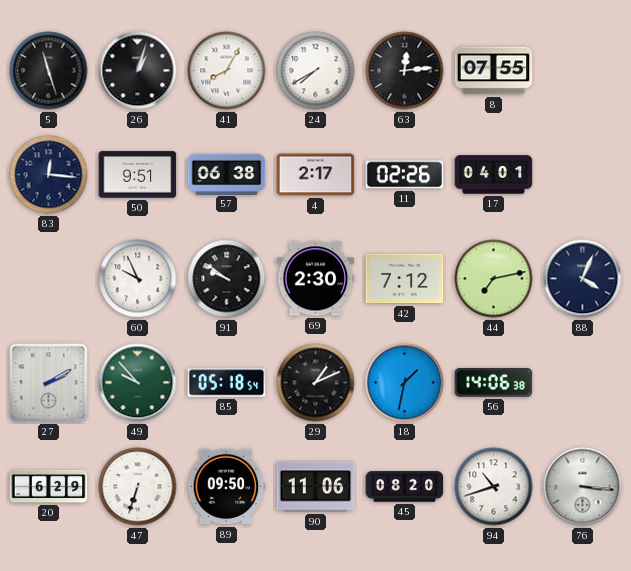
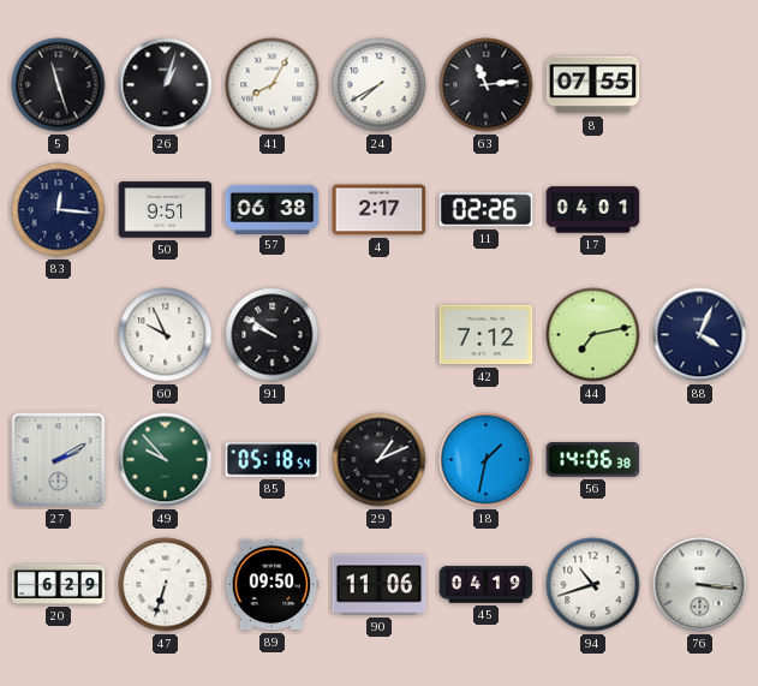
63: 12:14 -> 11:14
69: 2:30 -> none
45: 08:20 -> 04:19
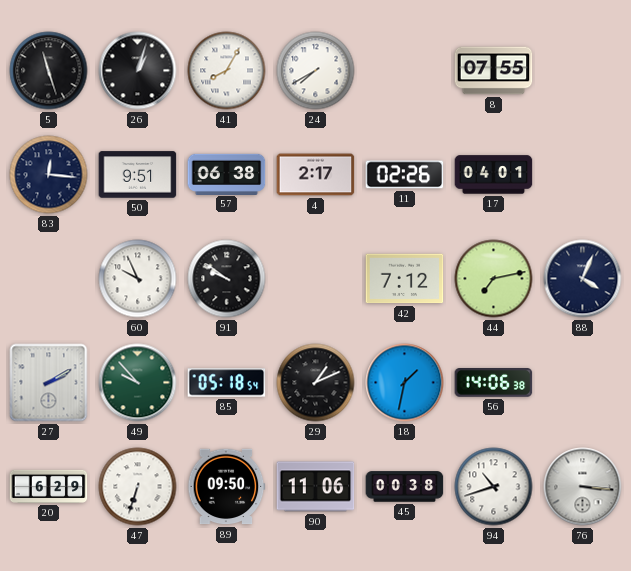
63: 11:14 -> none
45: 04:19 -> 00:38
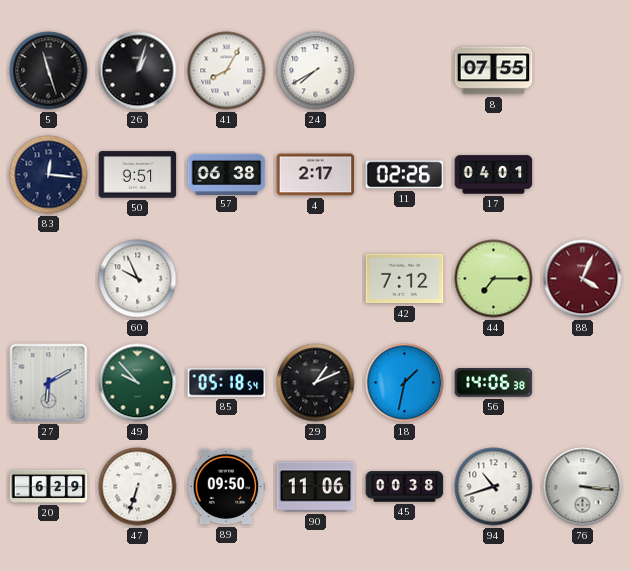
91: 9:51 -> none
44: 7:13 -> 7:15
88 dial: navy -> burgundy
27: 2:10 -> 6:10
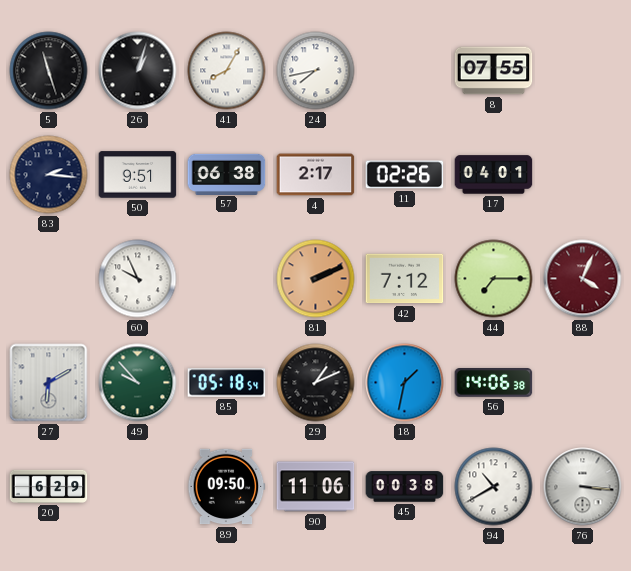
24: 7:40 -> 7:43
83: 12:16 -> 2:16
81: none -> 2:11
47: 6:33 -> none
94: 10:42 -> 10:40
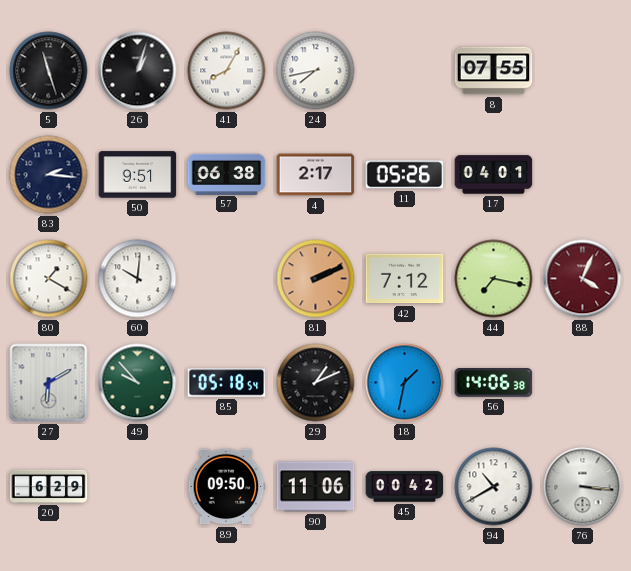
11: 02:26 -> 05:26
80: none -> 1:20
60: 9:56 -> 10:01
44: 7:15 -> 7:17
45: 00:38 -> 00:42
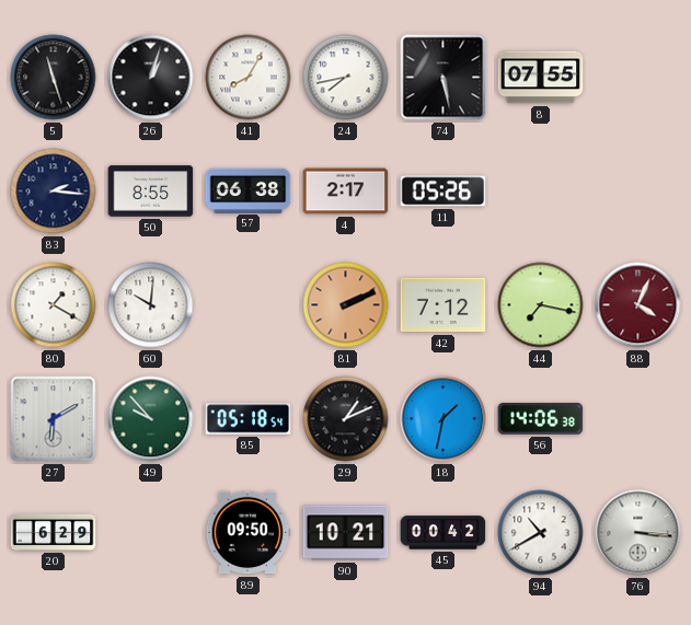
74: none -> 5:28
50: 9:51 -> 8:55
17: 04:01 -> none
90: 11:06 -> 10:21
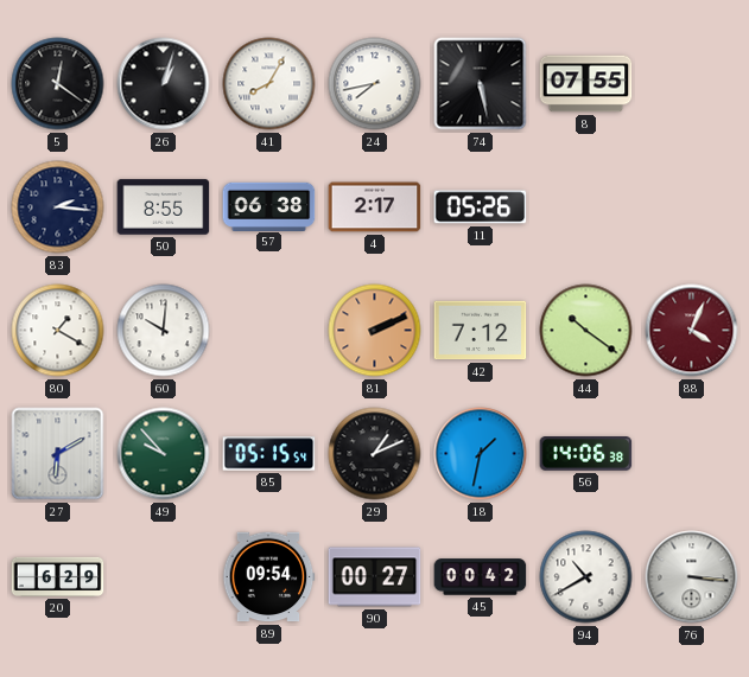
5: 11:27 -> 12:21
44: 7:17 -> 10:21
85: 05:18 -> 05:15
89: 09:50 -> 09:54
90: 10:21 -> 00:27
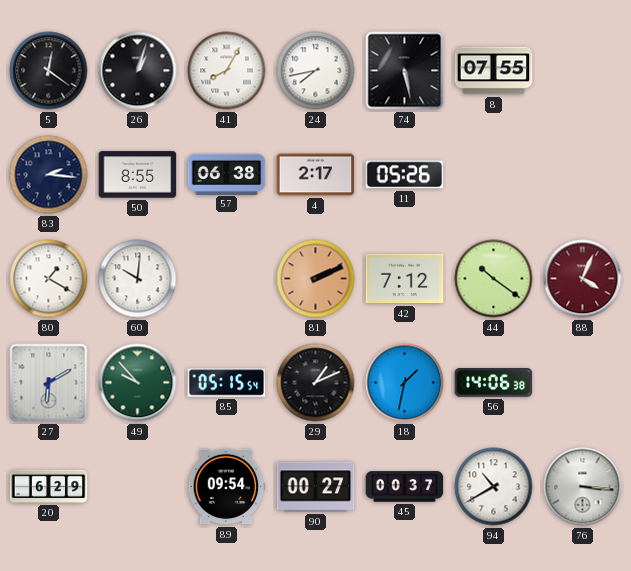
45: 00:42 -> 00:37
